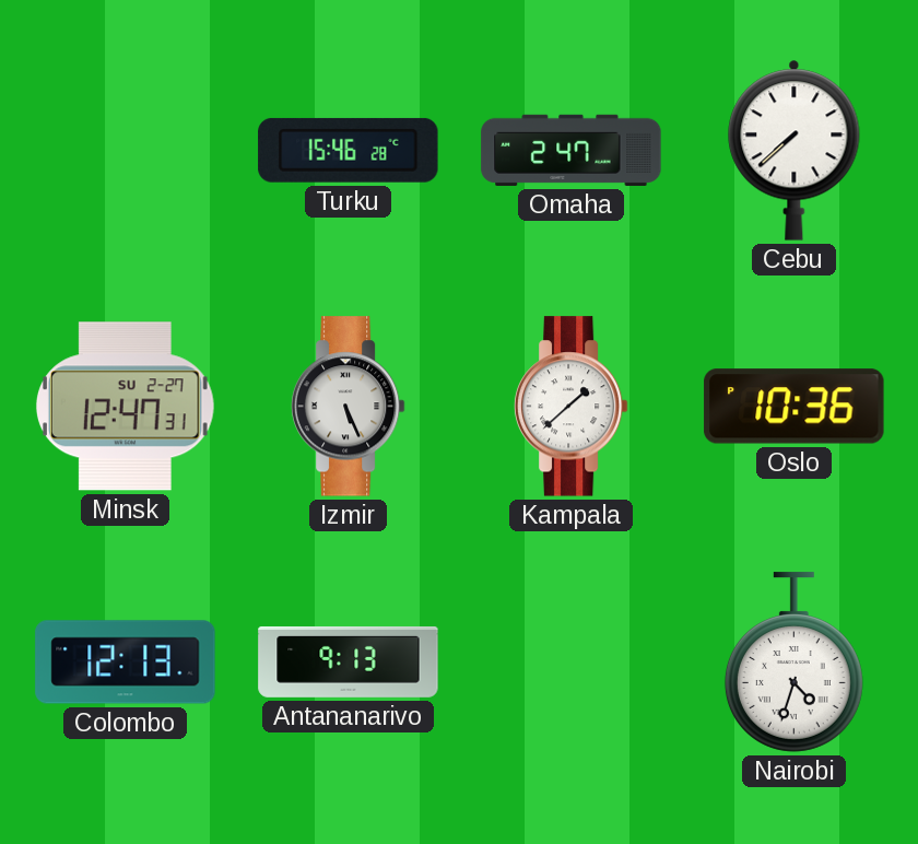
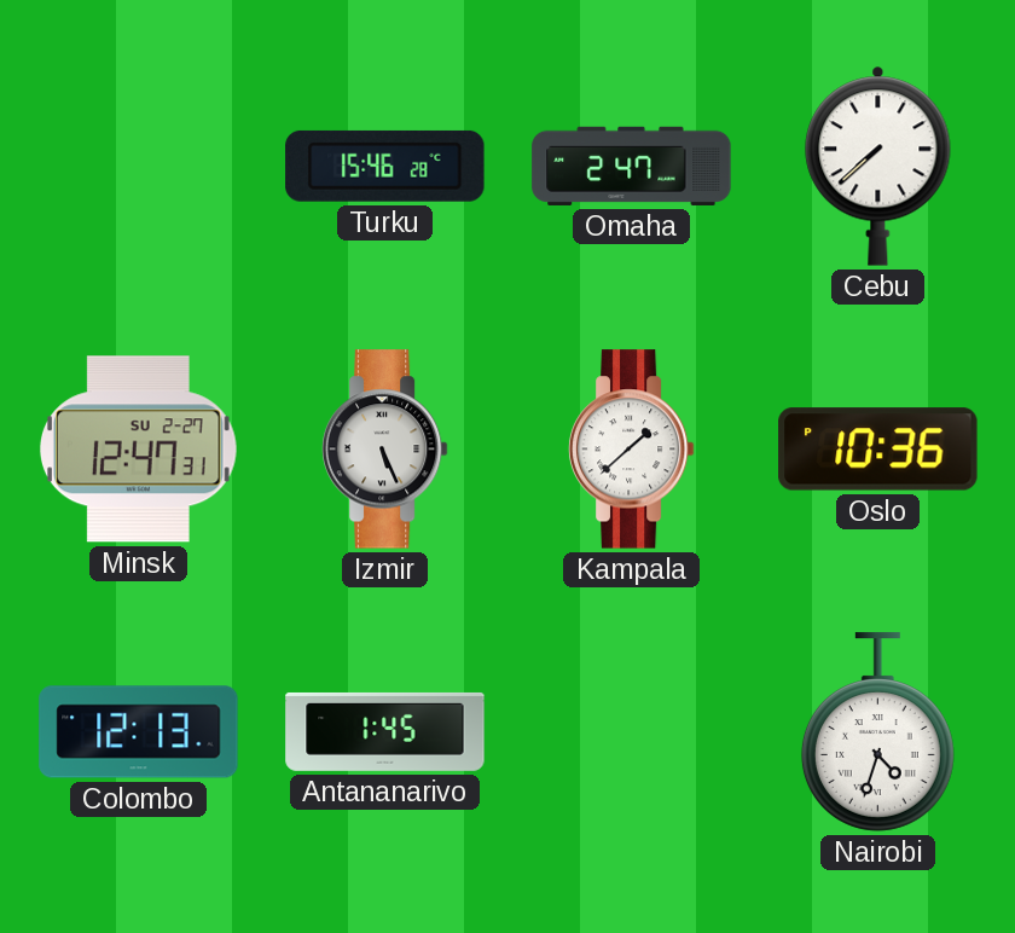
Antananarivo: 9:13 -> 1:45
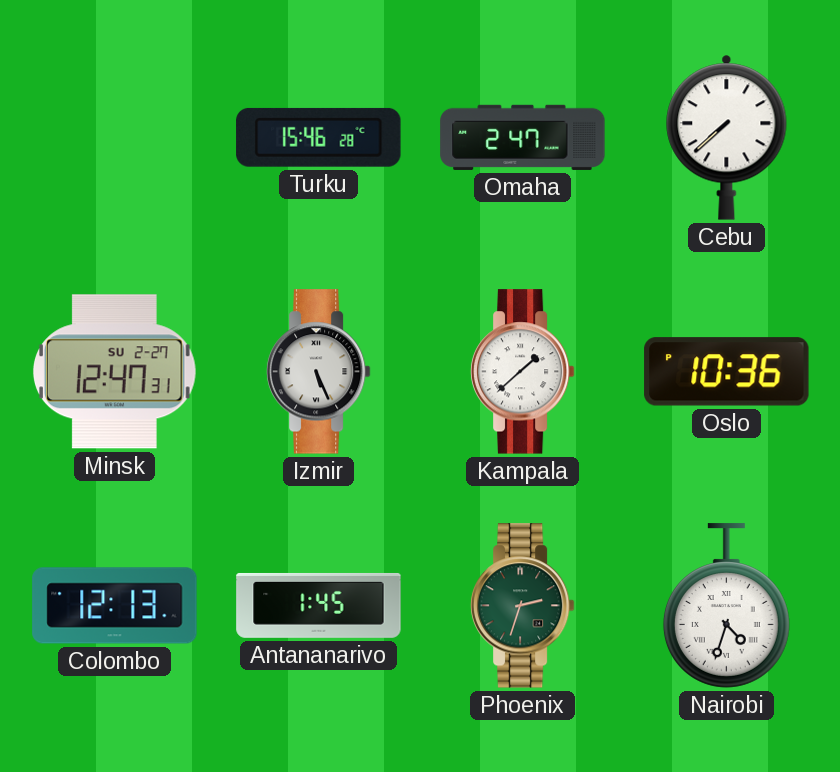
Phoenix: none -> 2:33
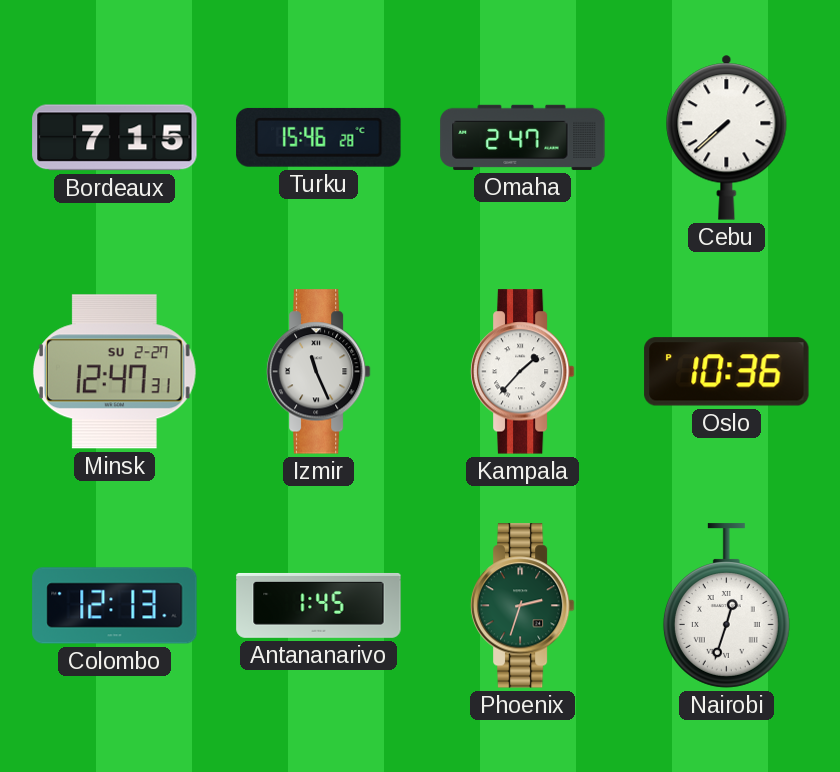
Bordeaux: none -> 7:15
Izmir: 5:26 -> 11:26
Kampala: 1:38 -> 1:37
Nairobi: 4:33 -> 12:33
